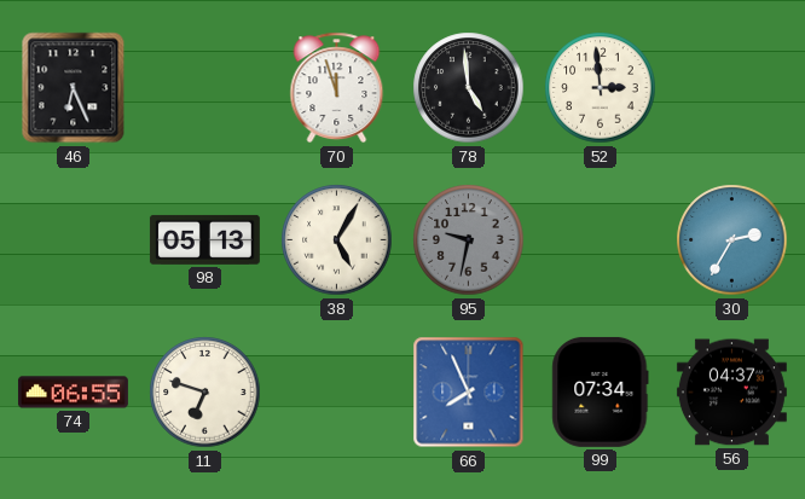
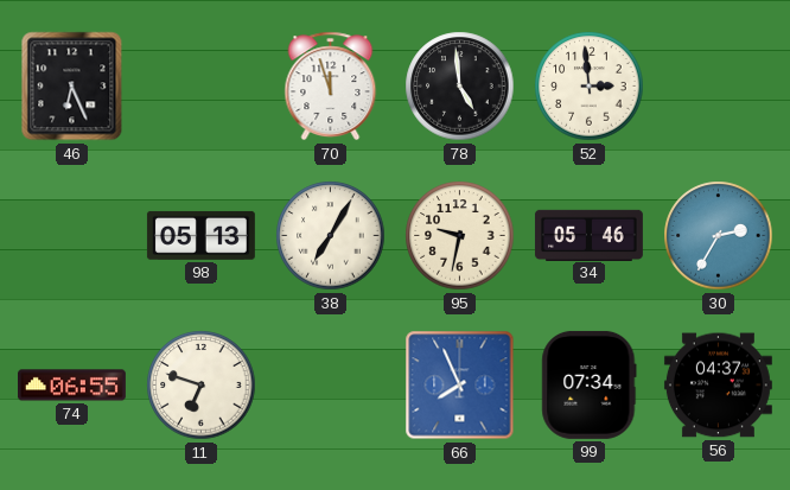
38: 5:05 -> 7:05
95 dial: grey -> cream
34: none -> 05:46
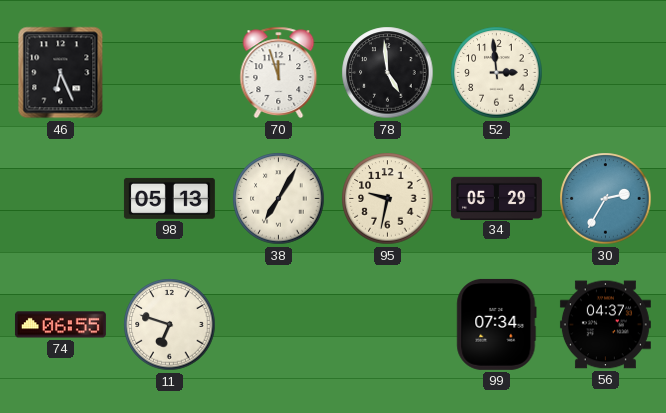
34: 05:46 -> 05:29
66: 7:56 -> none
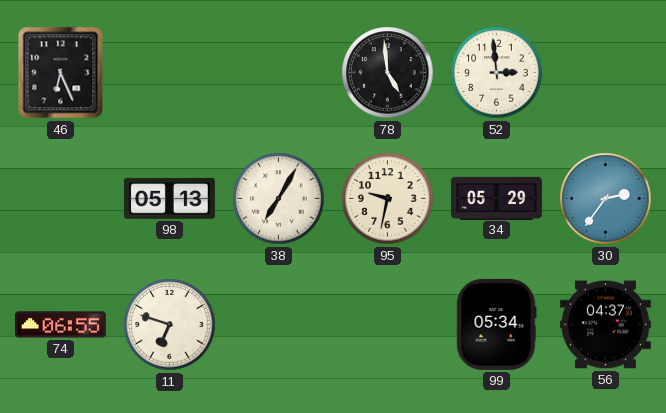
70: 11:57 -> none
30: 2:35 -> 2:36
99: 07:34 -> 05:34
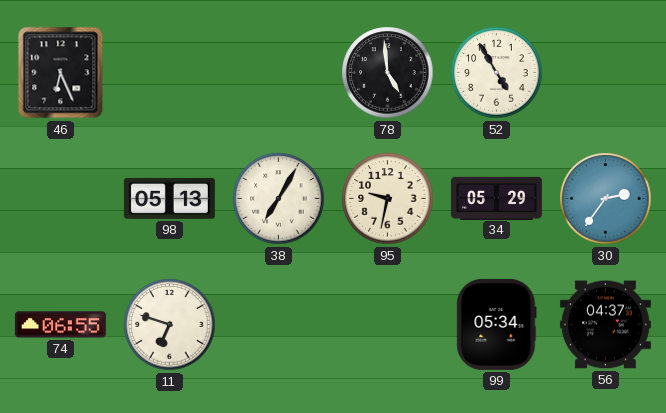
52: 2:59 -> 4:55
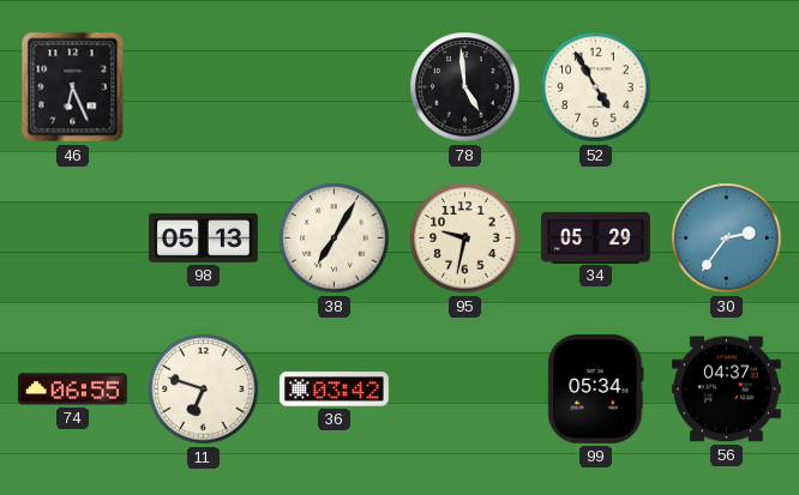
36: none -> 03:42
